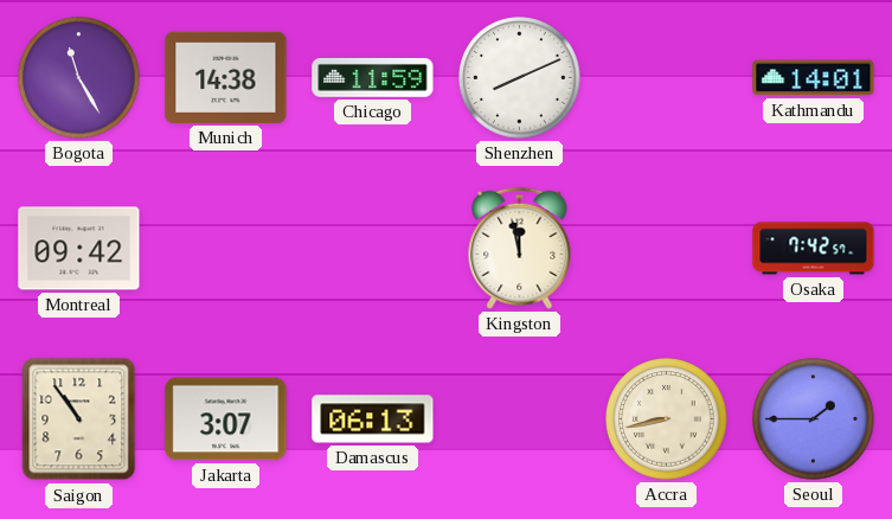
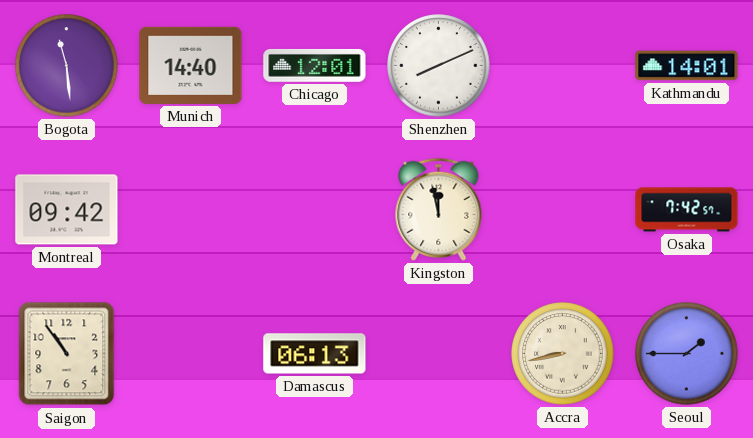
Bogota: 11:25 -> 11:29
Munich: 14:38 -> 14:40
Chicago: 11:59 -> 12:01
Jakarta: 3:07 -> none
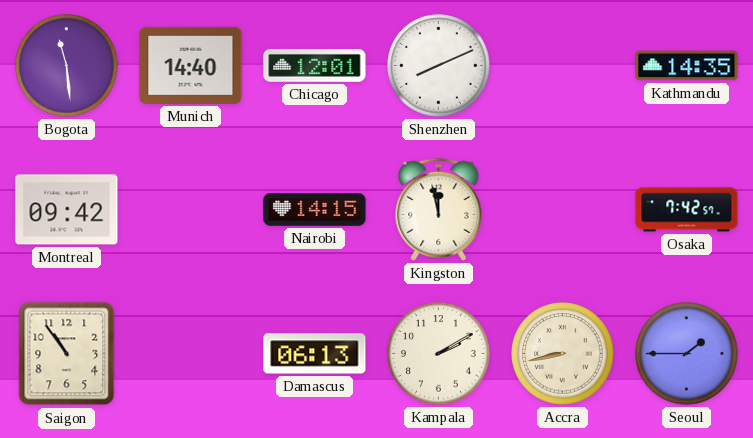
Kathmandu: 14:01 -> 14:35
Nairobi: none -> 14:15
Kampala: none -> 2:10
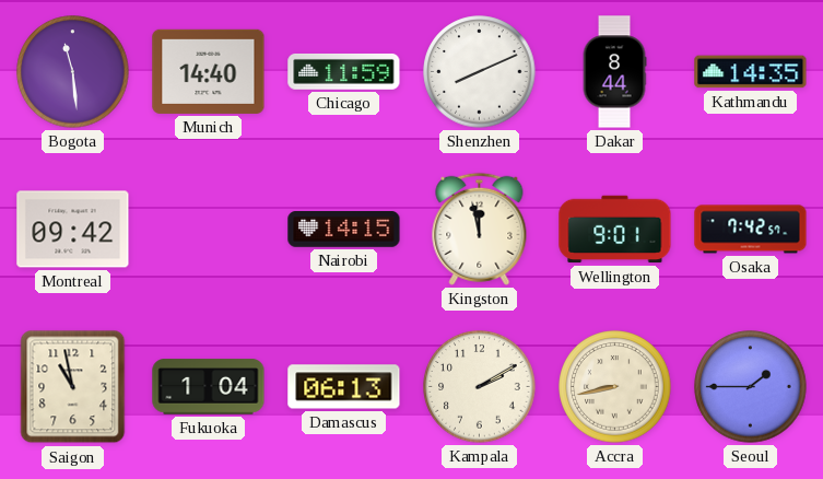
Chicago: 12:01 -> 11:59
Dakar: none -> 8:44
Wellington: none -> 9:01
Saigon: 10:54 -> 10:58
Fukuoka: none -> 1:04
